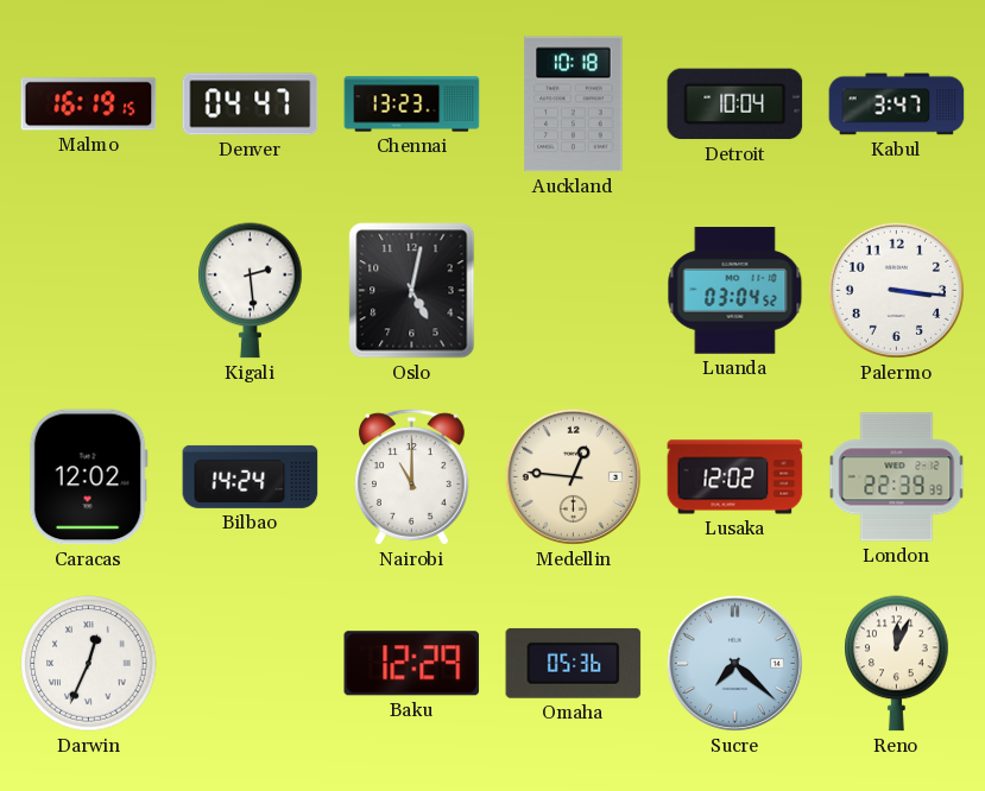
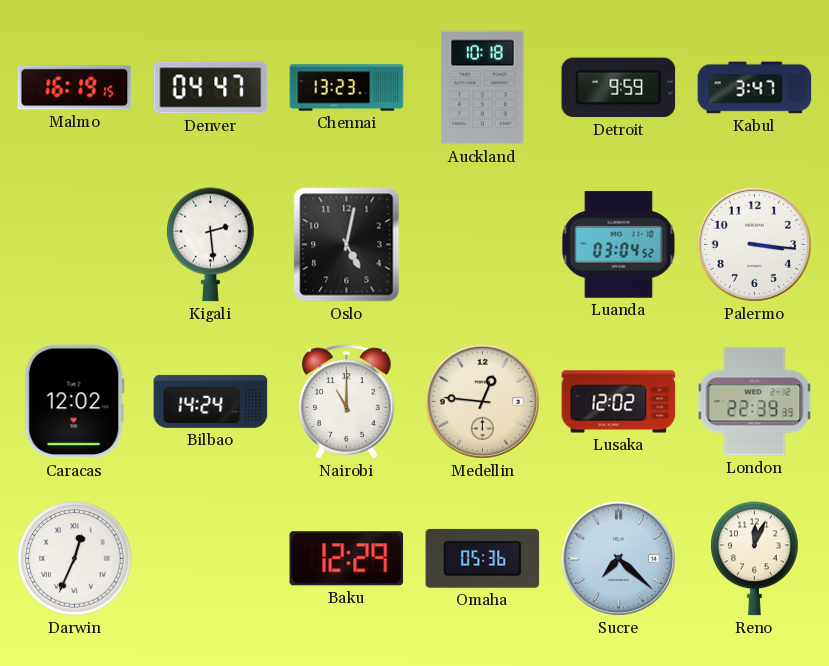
Detroit: 10:04 -> 9:59
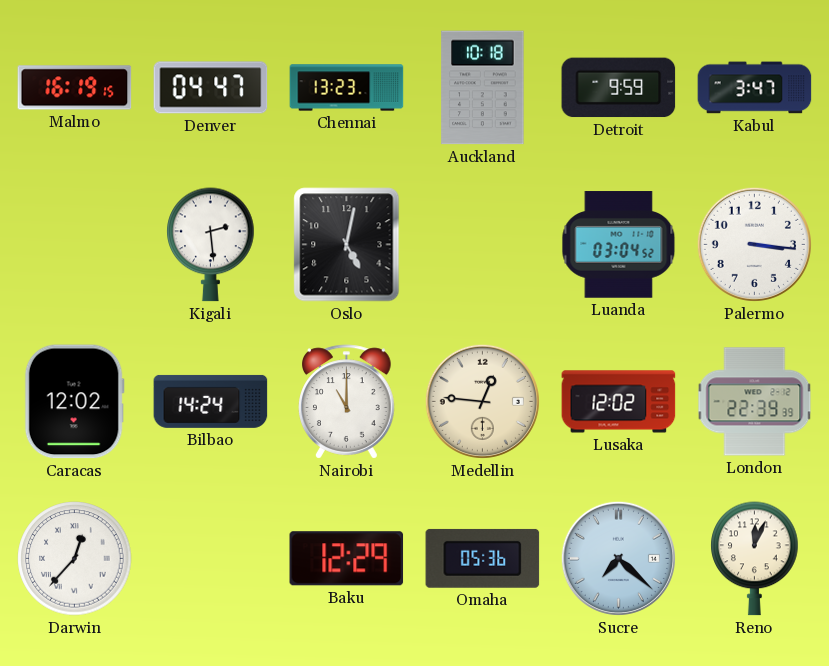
Darwin: 12:34 -> 12:37
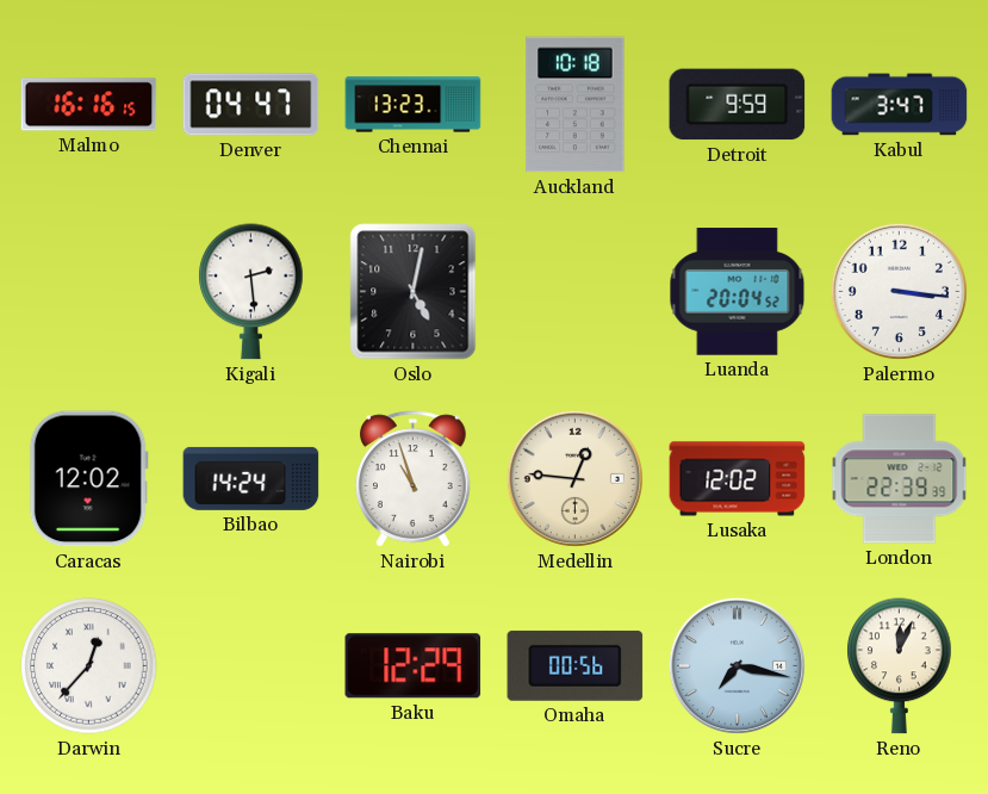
Malmo: 16:19 -> 16:16
Luanda: 03:04 -> 20:04
Nairobi: 11:00 -> 10:57
Omaha: 05:36 -> 00:56
Sucre: 7:22 -> 7:17
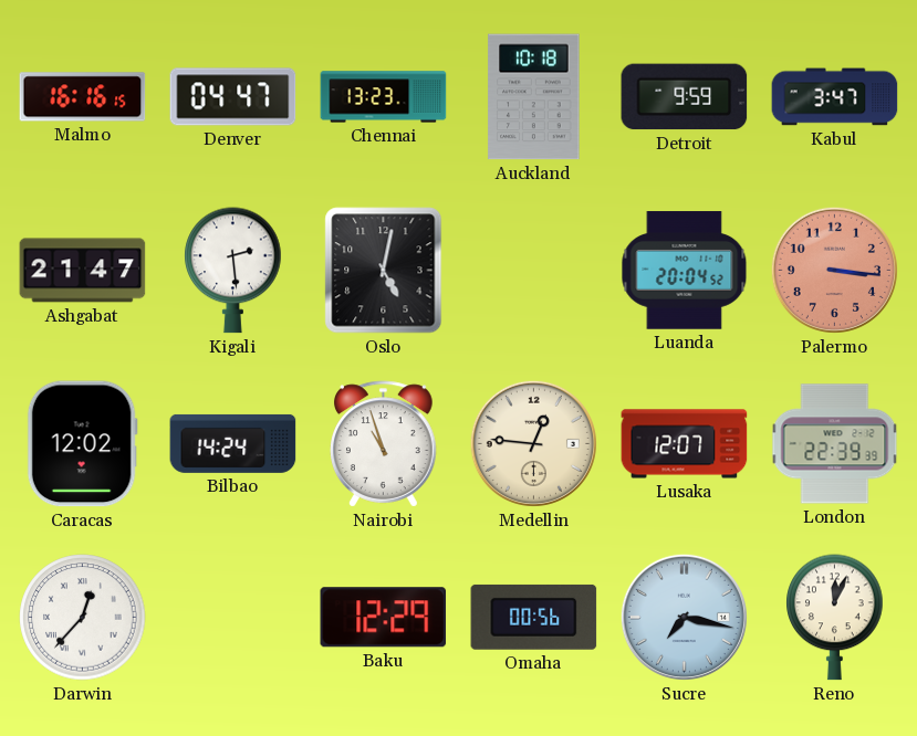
Ashgabat: none -> 21:47
Palermo dial: white -> salmon
Lusaka: 12:02 -> 12:07
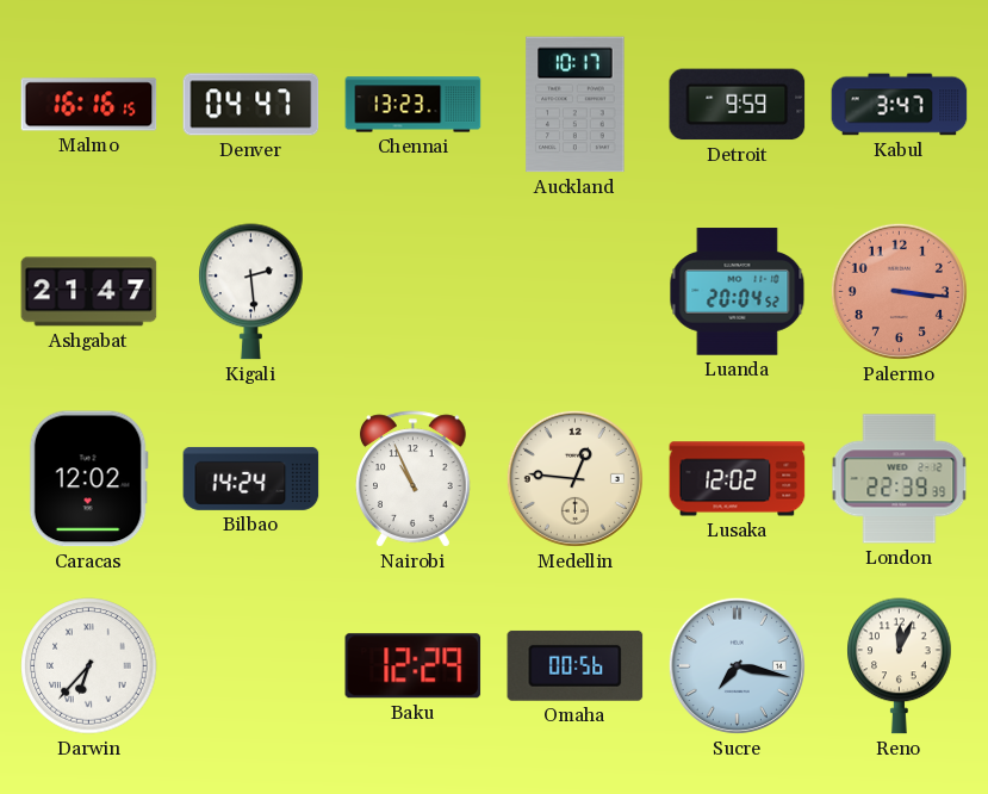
Auckland: 10:18 -> 10:17
Oslo: 5:02 -> none
Nairobi: 10:57 -> 10:56
Lusaka: 12:07 -> 12:02
Darwin: 12:37 -> 6:37
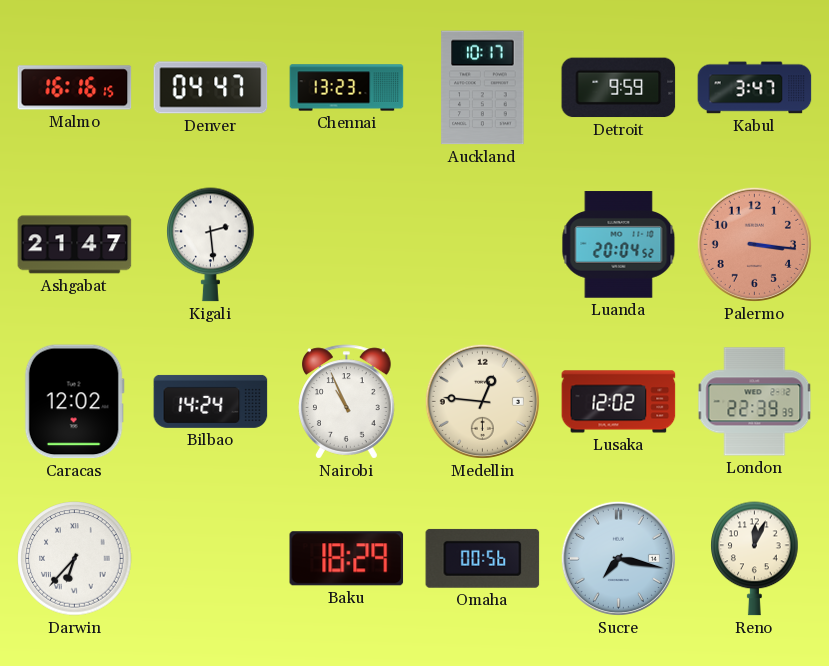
Baku: 12:29 -> 18:29
